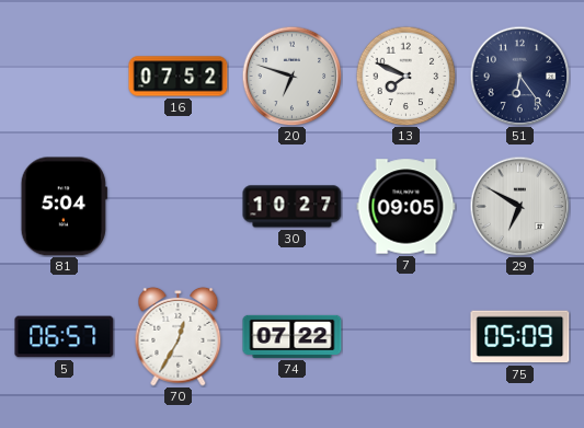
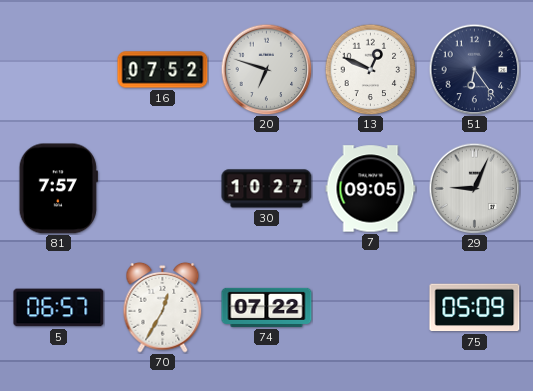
13: 7:49 -> 12:49
81: 5:04 -> 7:57
29: 6:50 -> 9:04
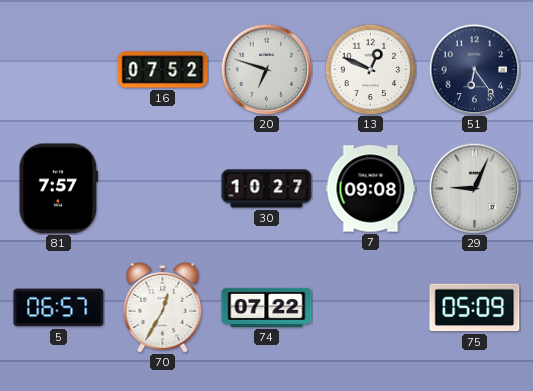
7: 09:05 -> 09:08
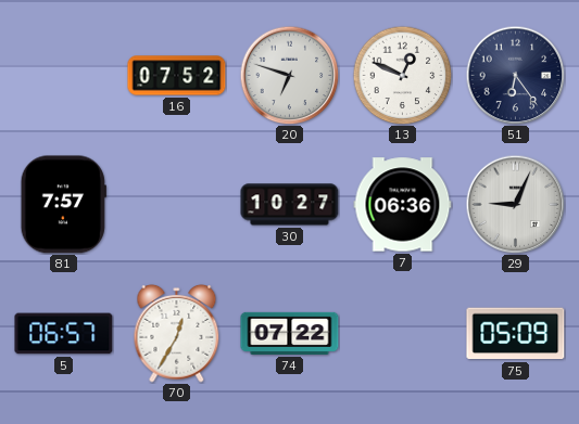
7: 09:08 -> 06:36
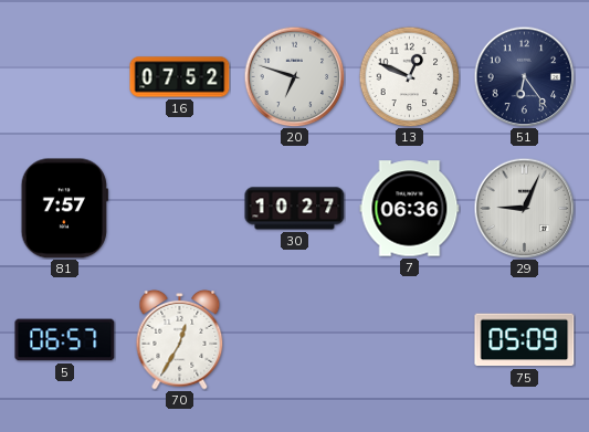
74: 07:22 -> none
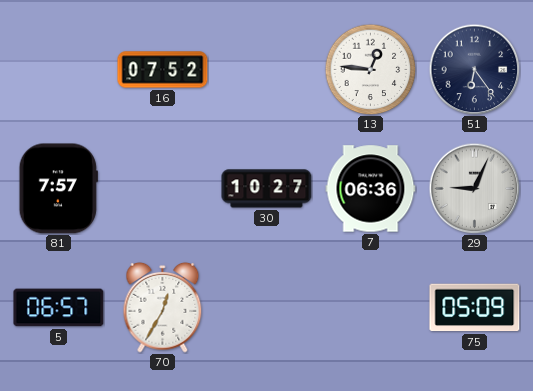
20: 6:48 -> none
13: 12:49 -> 12:46
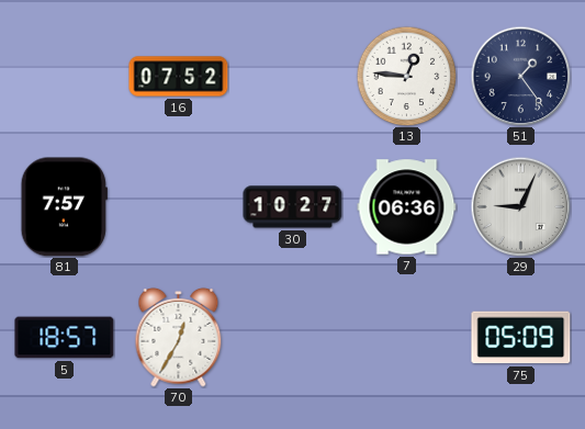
51: 6:24 -> 1:24
5: 06:57 -> 18:57
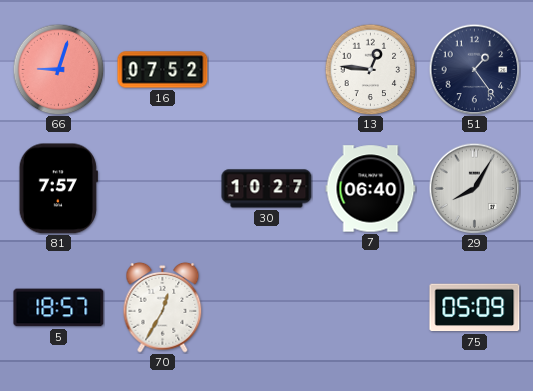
66: none -> 9:03
7: 06:36 -> 06:40
29: 9:04 -> 8:05
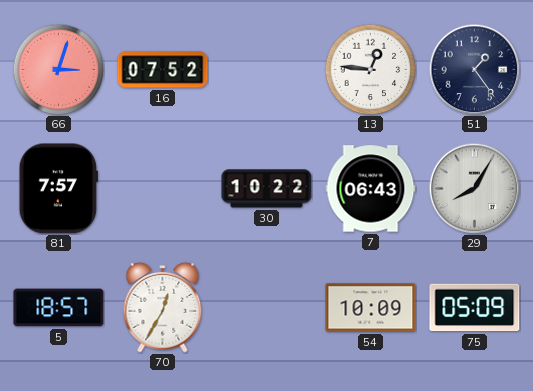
66: 9:03 -> 3:03
30: 10:27 -> 10:22
7: 06:40 -> 06:43
54: none -> 10:09
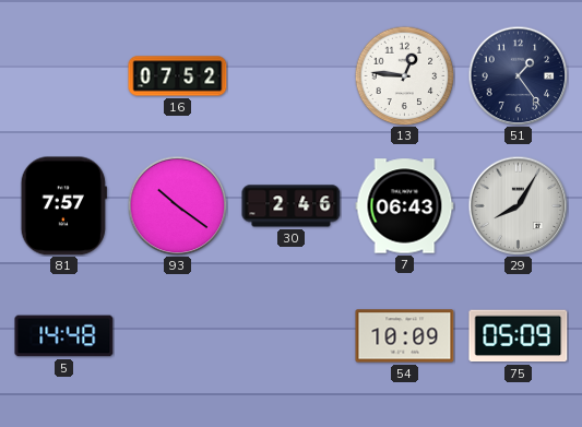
66: 3:03 -> none
93: none -> 10:21
30: 10:22 -> 2:46
5: 18:57 -> 14:48
70: 12:35 -> none
